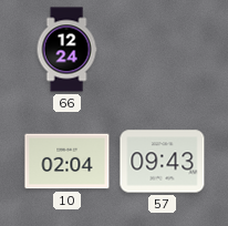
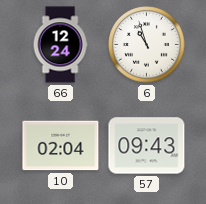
6: none -> 10:57
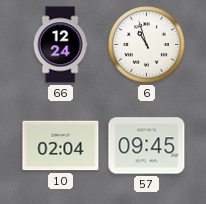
57: 09:43 -> 09:45
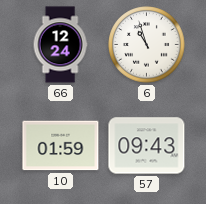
10: 02:04 -> 01:59
57: 09:45 -> 09:43
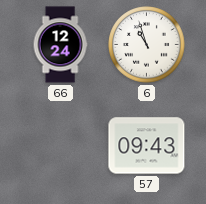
10: 01:59 -> none
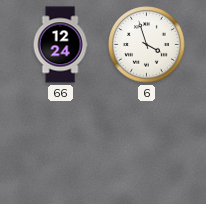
6: 10:57 -> 3:57
57: 09:43 -> none
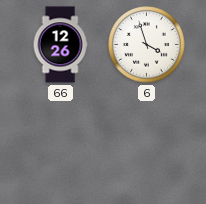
66: 12:24 -> 12:26
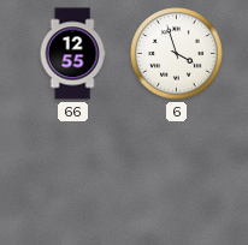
66: 12:26 -> 12:55
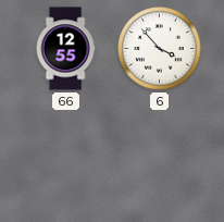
6: 3:57 -> 3:53
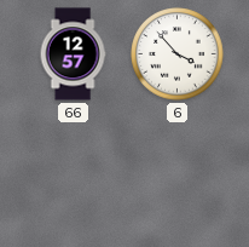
66: 12:55 -> 12:57
